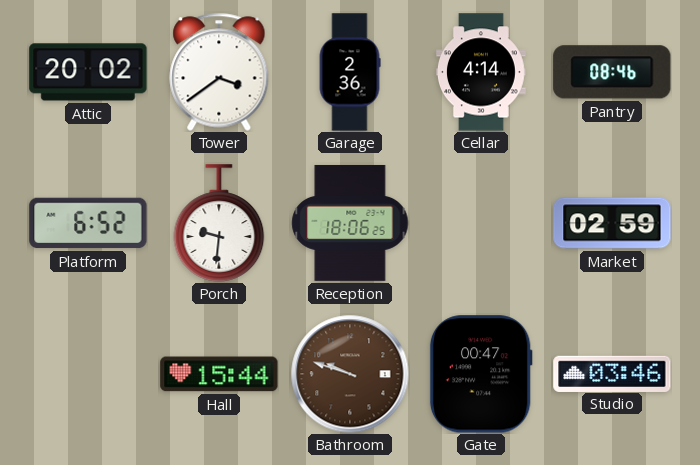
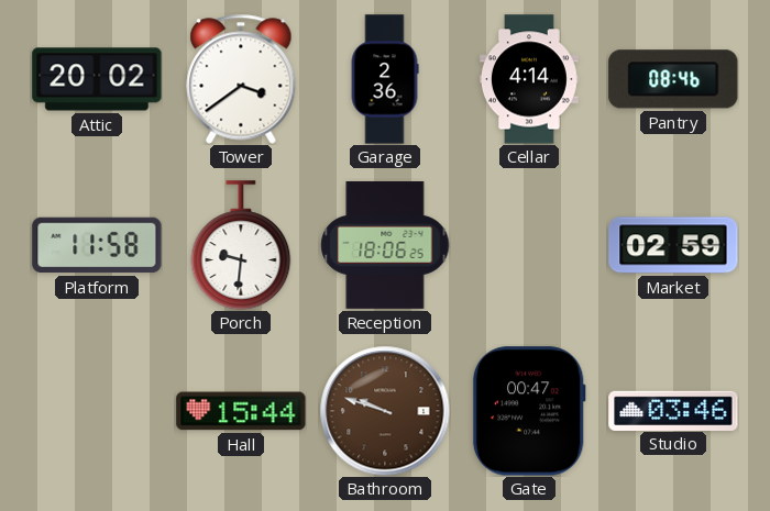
Platform: 6:52 -> 11:58
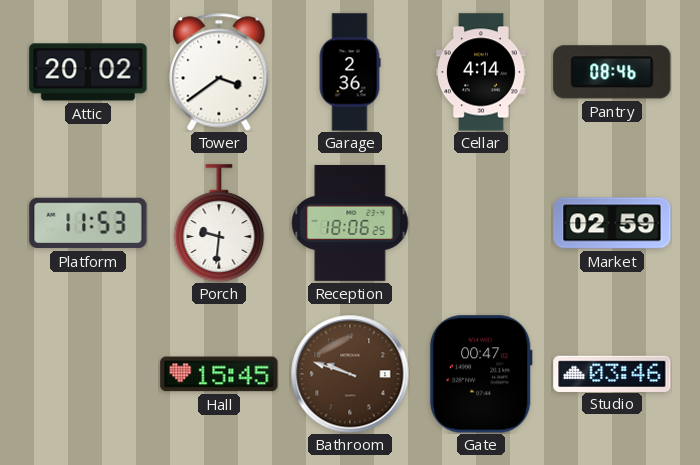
Platform: 11:58 -> 11:53
Hall: 15:44 -> 15:45
